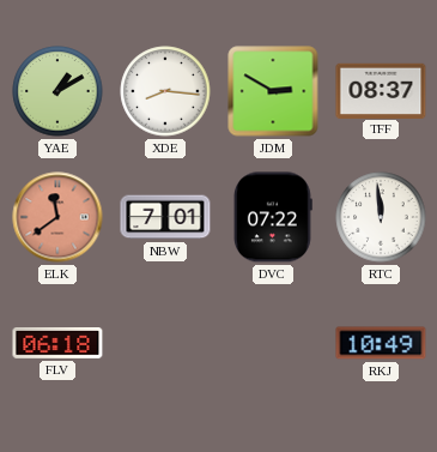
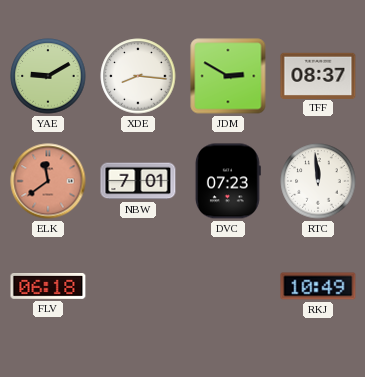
YAE: 1:10 -> 9:10
DVC: 07:22 -> 07:23
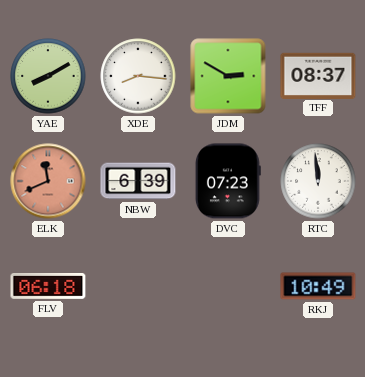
YAE: 9:10 -> 8:10
ELK: 11:39 -> 11:41
NBW: 7:01 -> 6:39
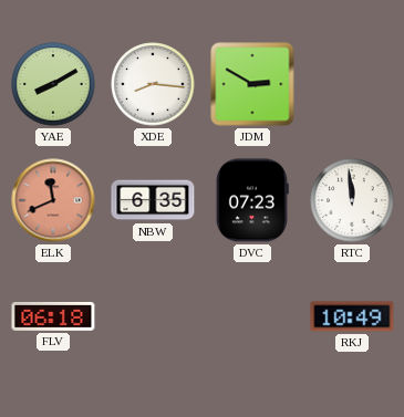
TFF: 08:37 -> none
NBW: 6:39 -> 6:35
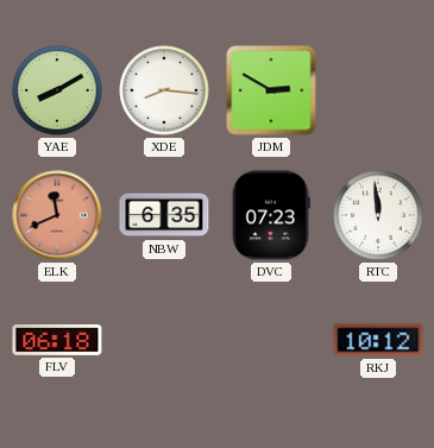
RKJ: 10:49 -> 10:12
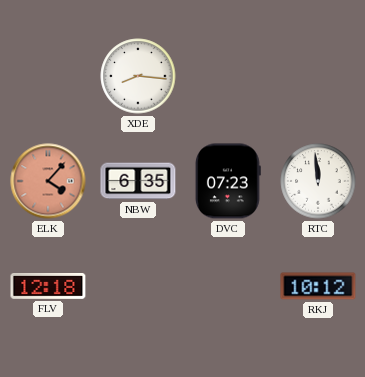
YAE: 8:10 -> none
JDM: 2:50 -> none
ELK: 11:41 -> 4:07
FLV: 06:18 -> 12:18
